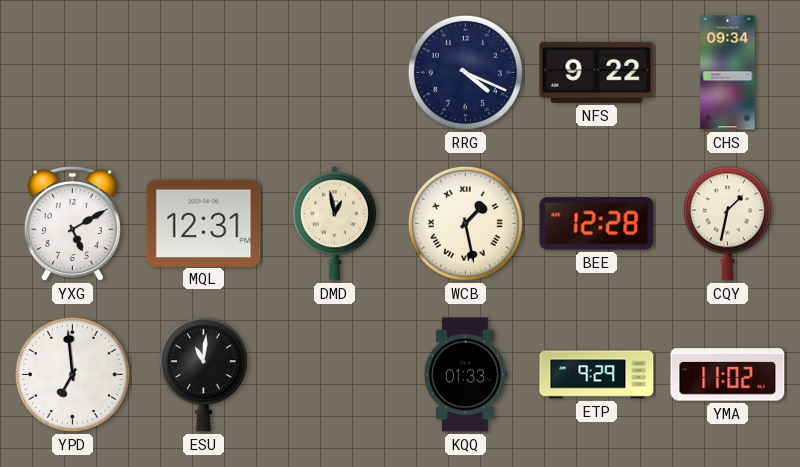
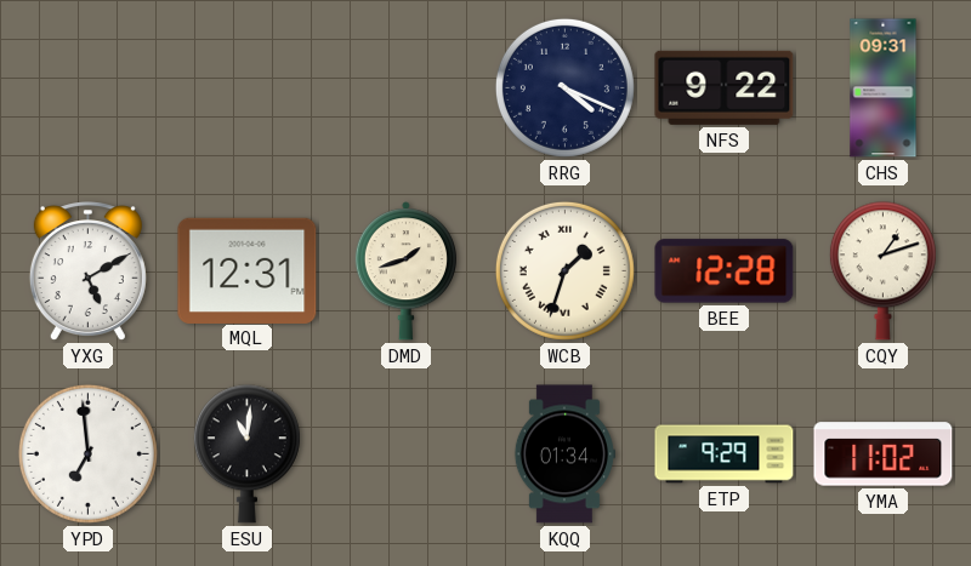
CHS: 09:34 -> 09:31
DMD: 12:58 -> 1:42
WCB: 1:28 -> 1:33
CQY: 1:32 -> 1:12
KQQ: 01:33 -> 01:34
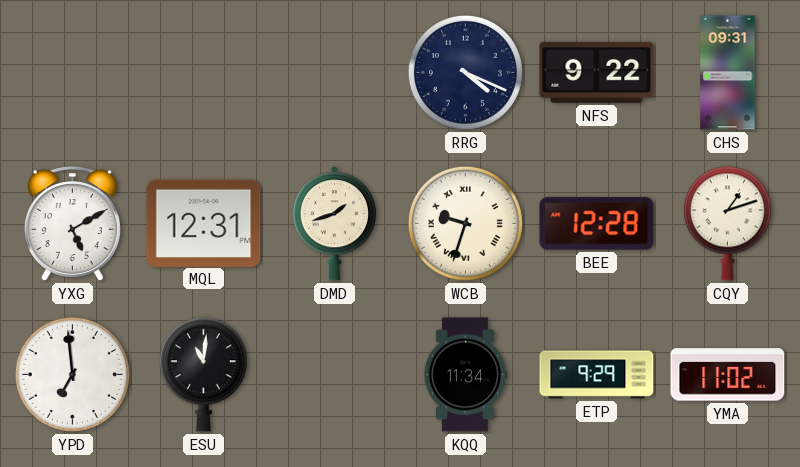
WCB: 1:33 -> 9:33
KQQ: 01:34 -> 11:34
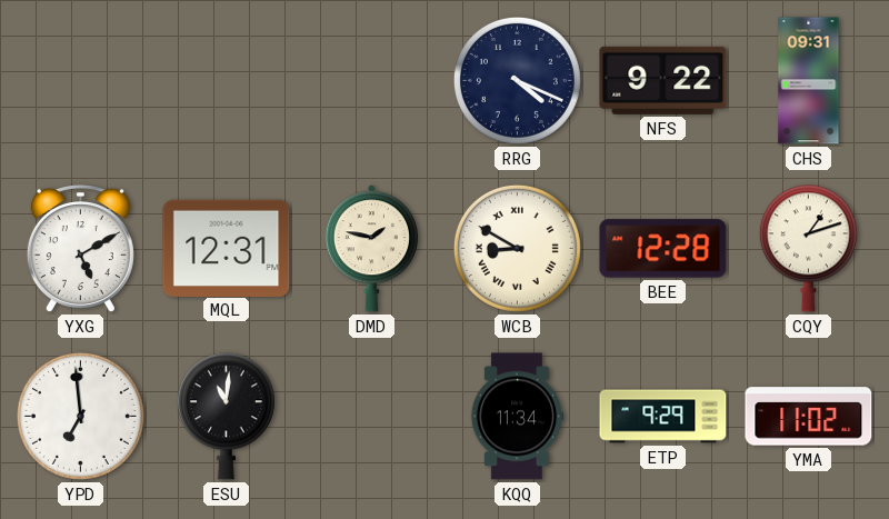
DMD: 1:42 -> 1:47
WCB: 9:33 -> 8:50
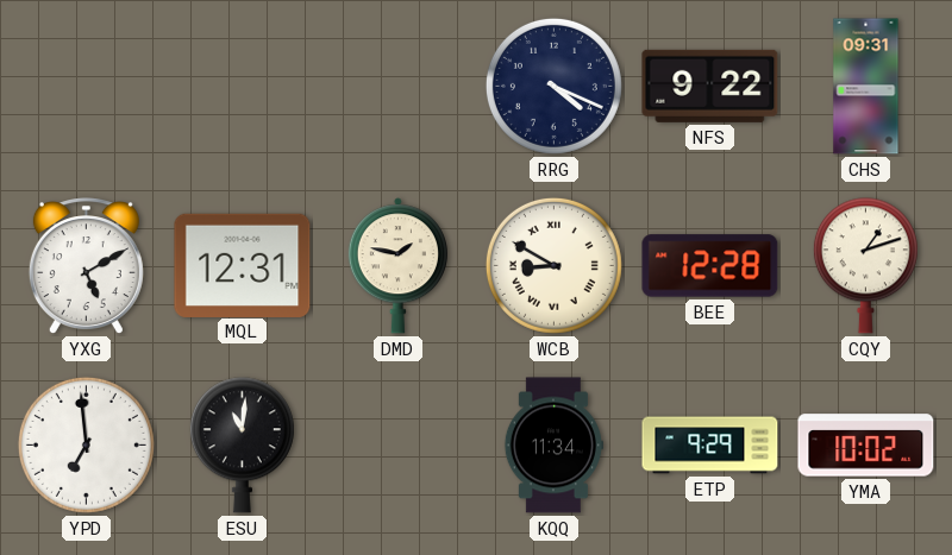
YMA: 11:02 -> 10:02
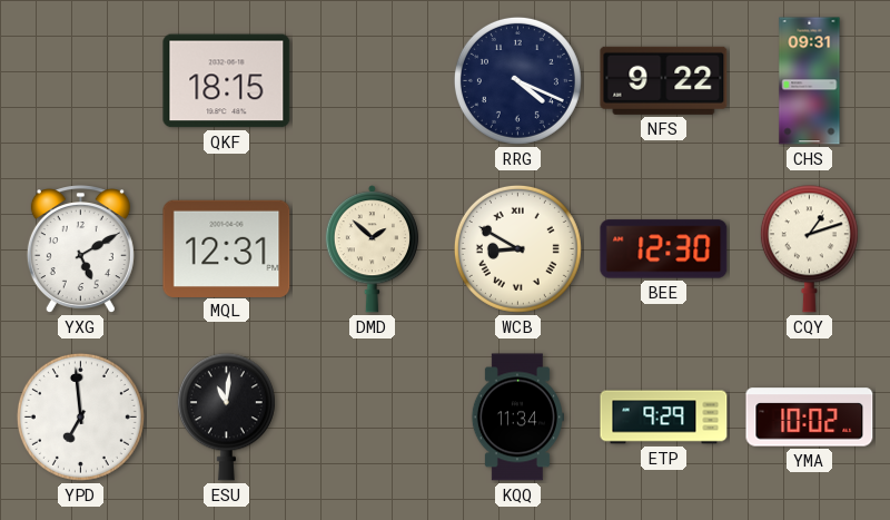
QKF: none -> 18:15
DMD: 1:47 -> 1:52
BEE: 12:28 -> 12:30
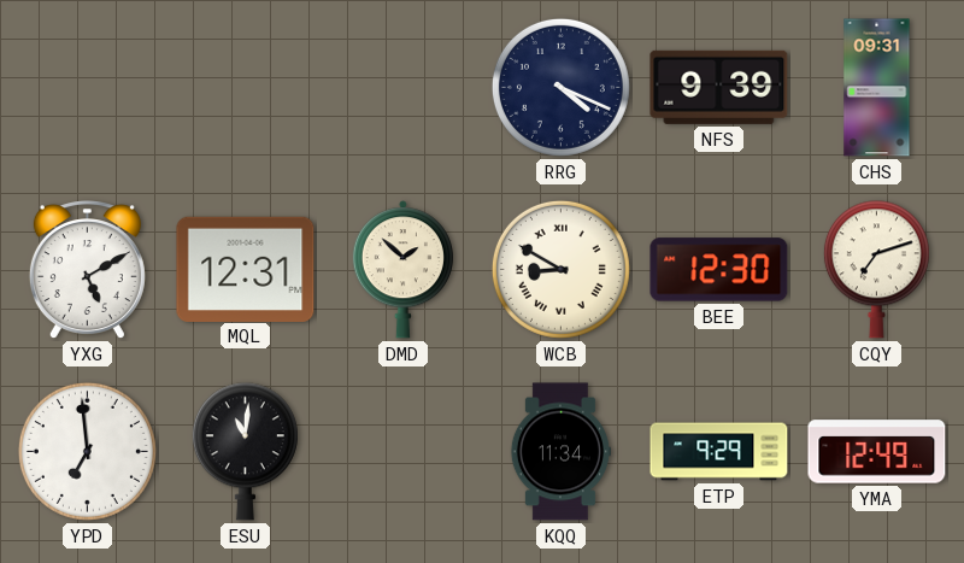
QKF: 18:15 -> none
NFS: 9:22 -> 9:39
CQY: 1:12 -> 7:12
YMA: 10:02 -> 12:49
